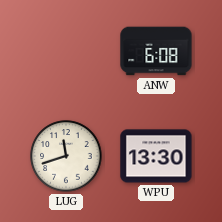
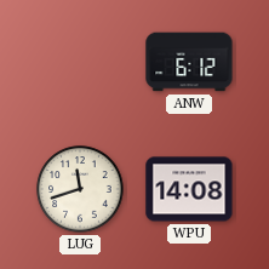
ANW: 6:08 -> 6:12
WPU: 13:30 -> 14:08
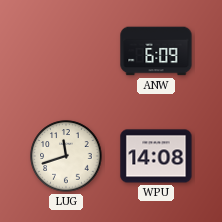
ANW: 6:12 -> 6:09
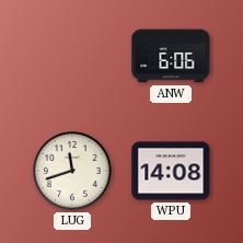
ANW: 6:09 -> 6:06
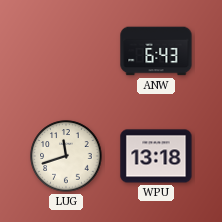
ANW: 6:06 -> 6:43
WPU: 14:08 -> 13:18
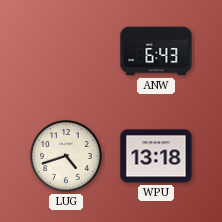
LUG: 11:42 -> 4:42
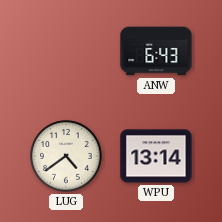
LUG: 4:42 -> 4:39
WPU: 13:18 -> 13:14
